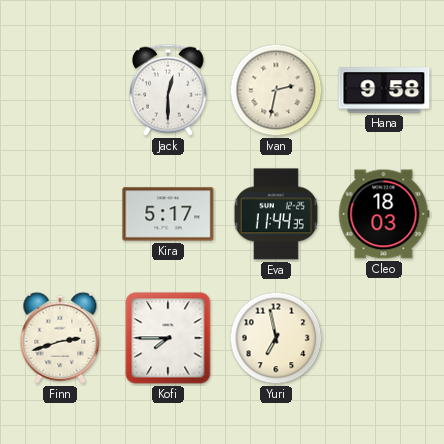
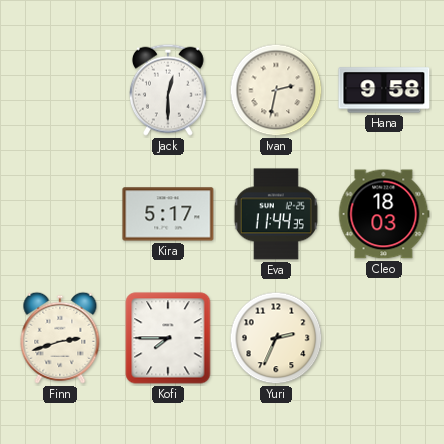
Yuri: 6:58 -> 2:34
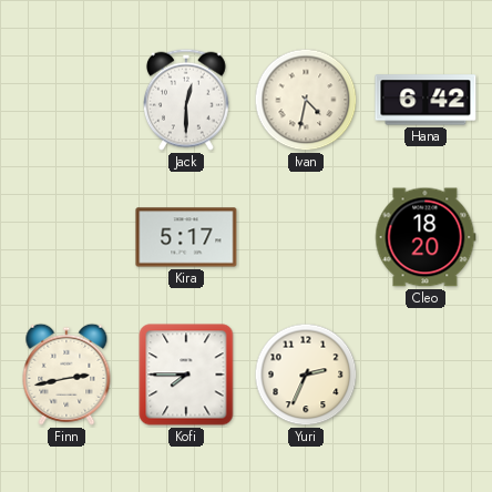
Ivan: 2:32 -> 4:32
Hana: 9:58 -> 6:42
Eva: 11:44 -> none
Cleo: 18:03 -> 18:20
Finn: 2:42 -> 2:43
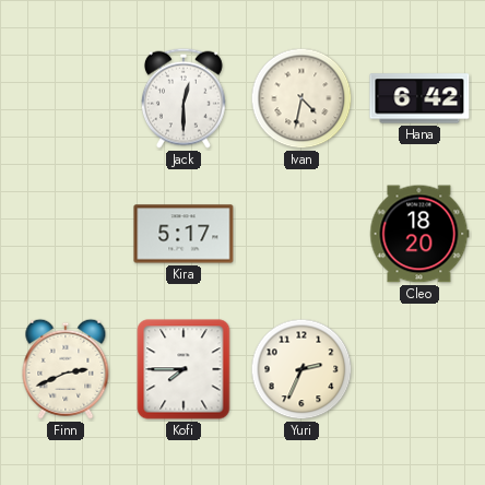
Finn: 2:43 -> 2:41
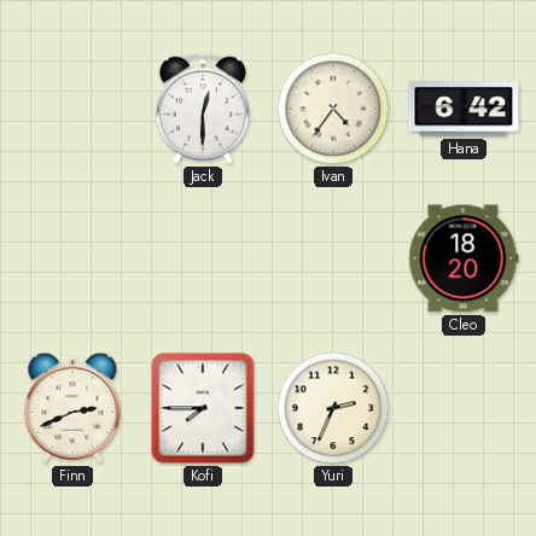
Ivan: 4:32 -> 4:36
Kira: 5:17 -> none
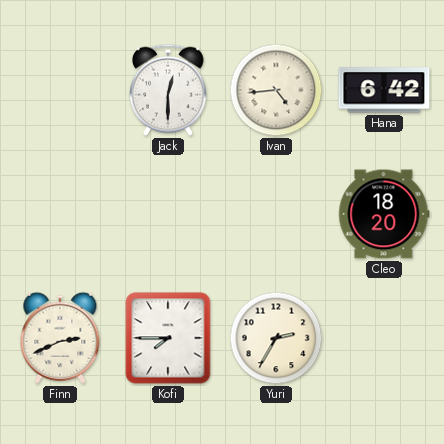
Ivan: 4:36 -> 4:44
Yuri: 2:34 -> 2:35
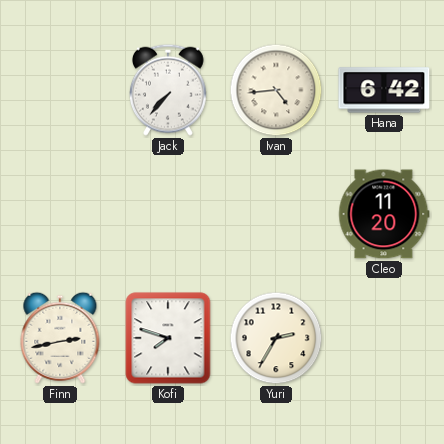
Jack: 12:30 -> 7:37
Cleo: 18:20 -> 11:20
Finn: 2:41 -> 2:43
Kofi: 7:45 -> 7:48
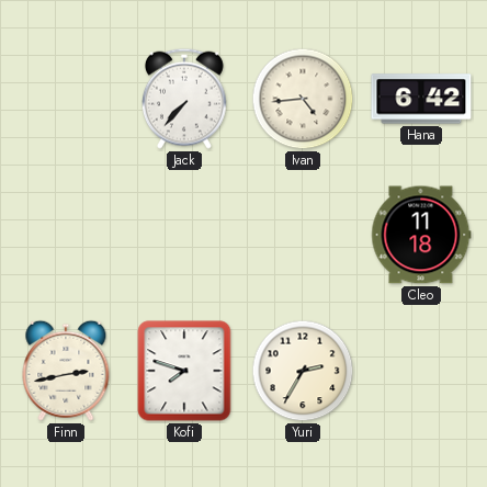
Cleo: 11:20 -> 11:18
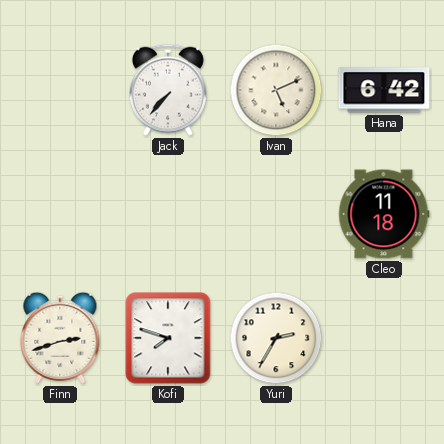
Ivan: 4:44 -> 5:11
Finn: 2:43 -> 2:42
